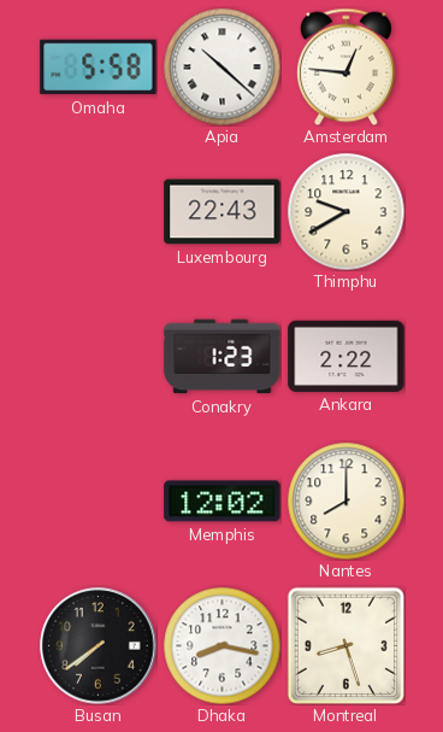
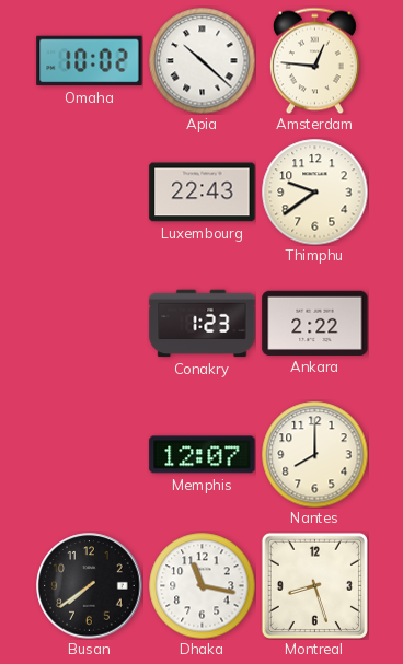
Omaha: 5:58 -> 10:02
Thimphu: 9:40 -> 9:39
Memphis: 12:02 -> 12:07
Dhaka: 8:17 -> 11:17
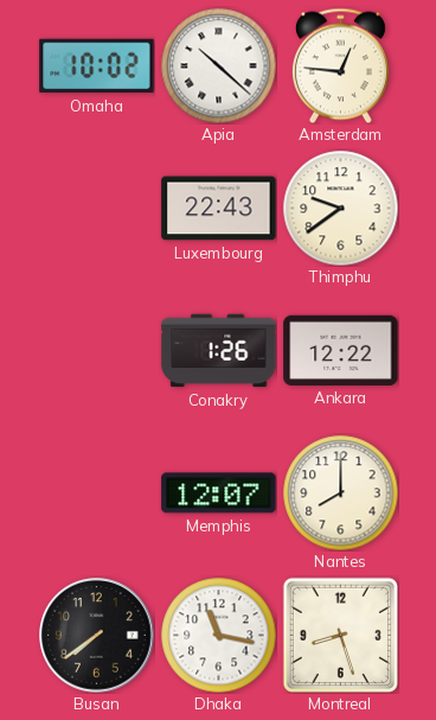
Conakry: 1:23 -> 1:26
Ankara: 2:22 -> 12:22
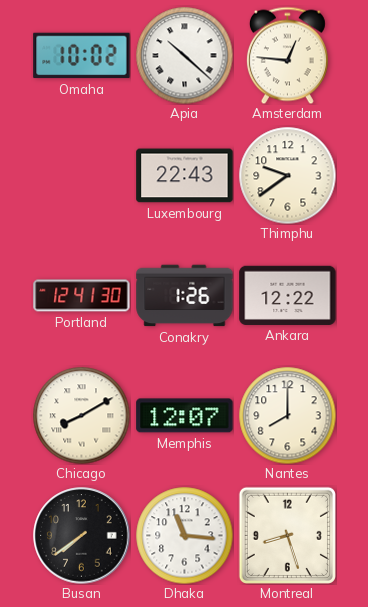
Portland: none -> 12:41
Chicago: none -> 8:10
Dhaka: 11:17 -> 11:16
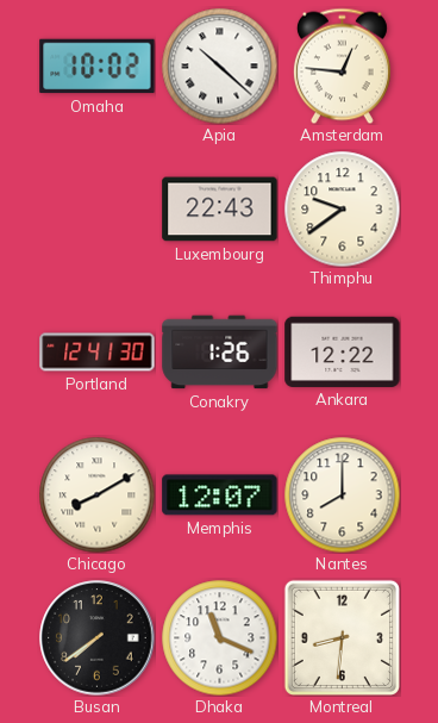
Dhaka: 11:16 -> 11:19
Montreal: 8:27 -> 8:31
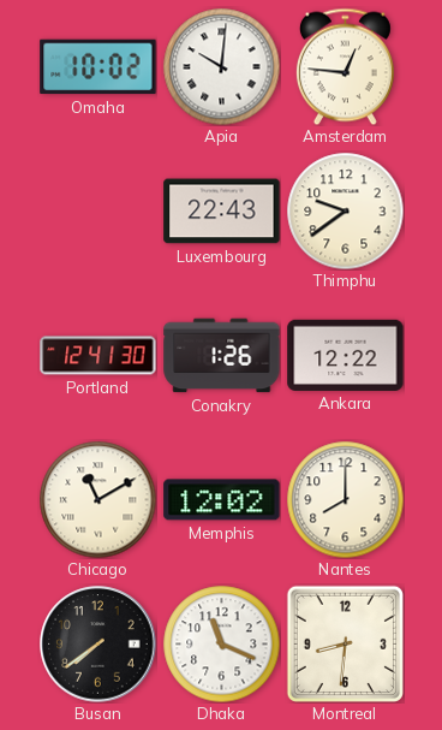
Apia: 10:22 -> 10:01
Chicago: 8:10 -> 11:10
Memphis: 12:07 -> 12:02
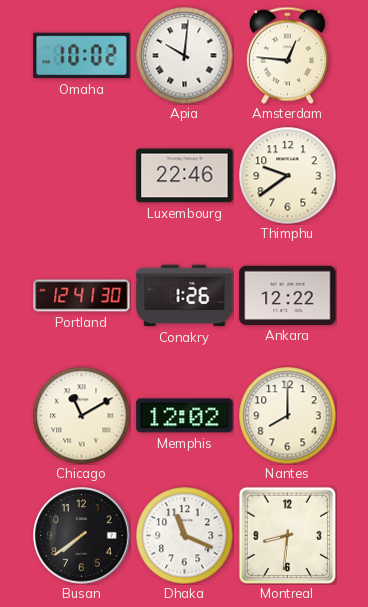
Luxembourg: 22:43 -> 22:46
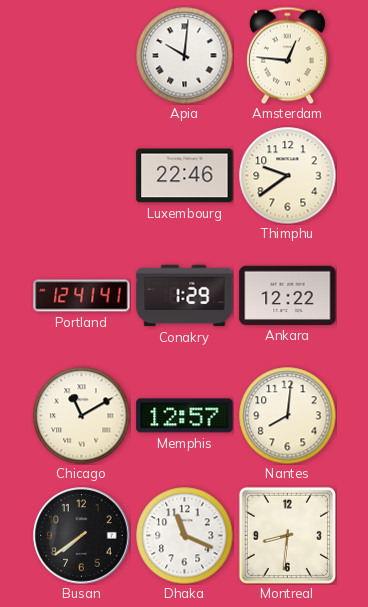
Omaha: 10:02 -> none
Portland: 12:41:30 -> 12:41:41
Conakry: 1:26 -> 1:29
Memphis: 12:02 -> 12:57
Nantes: 8:00 -> 8:01
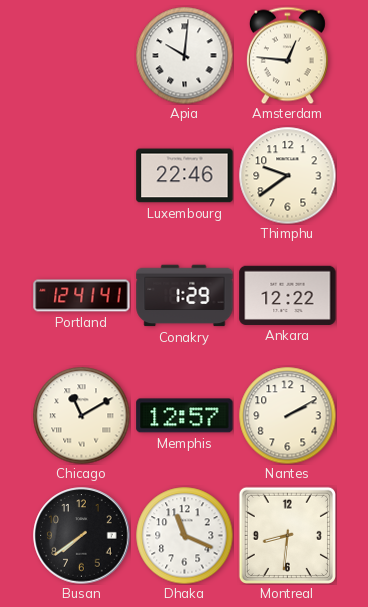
Nantes: 8:01 -> 2:10
